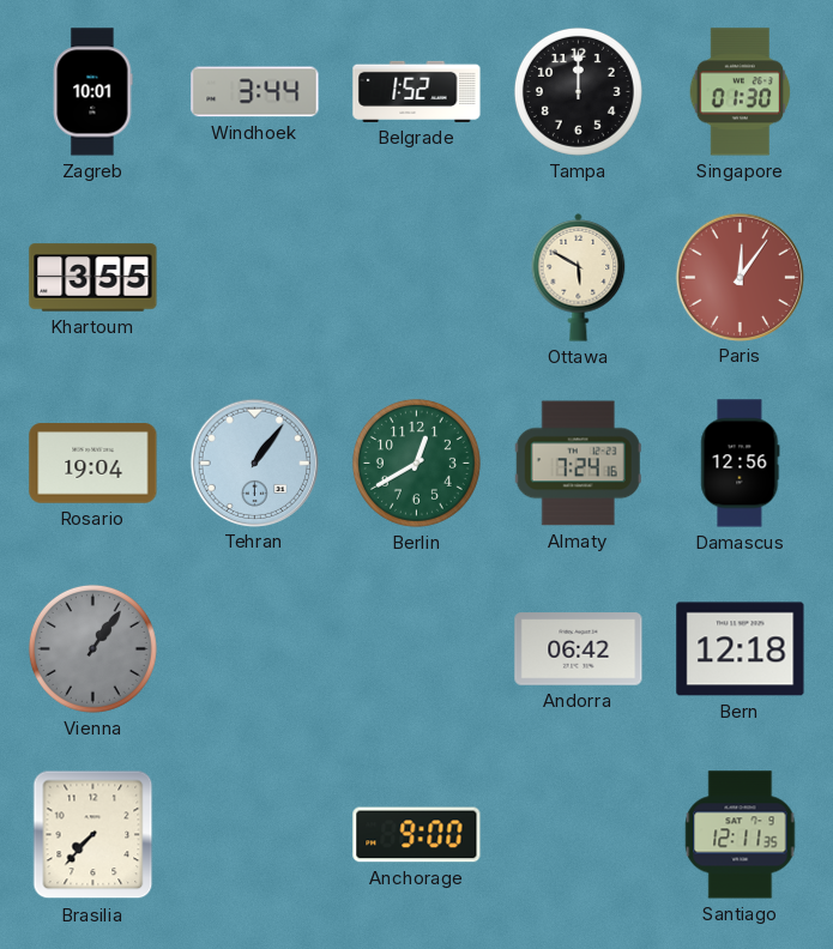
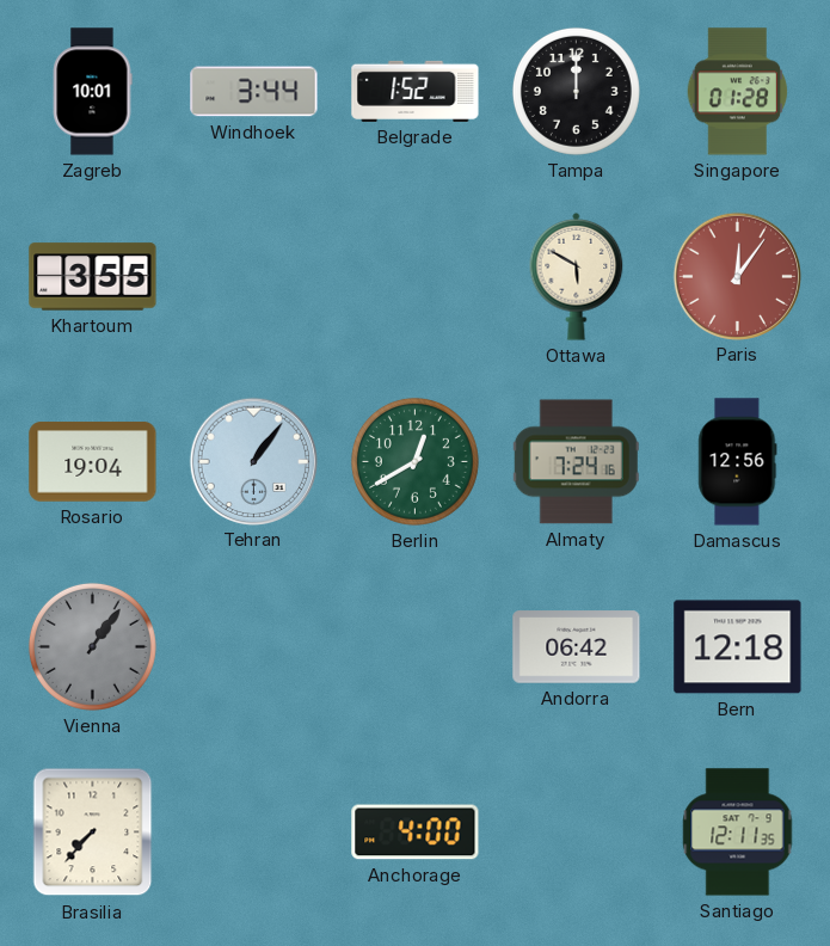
Singapore: 01:30 -> 01:28
Anchorage: 9:00 -> 4:00
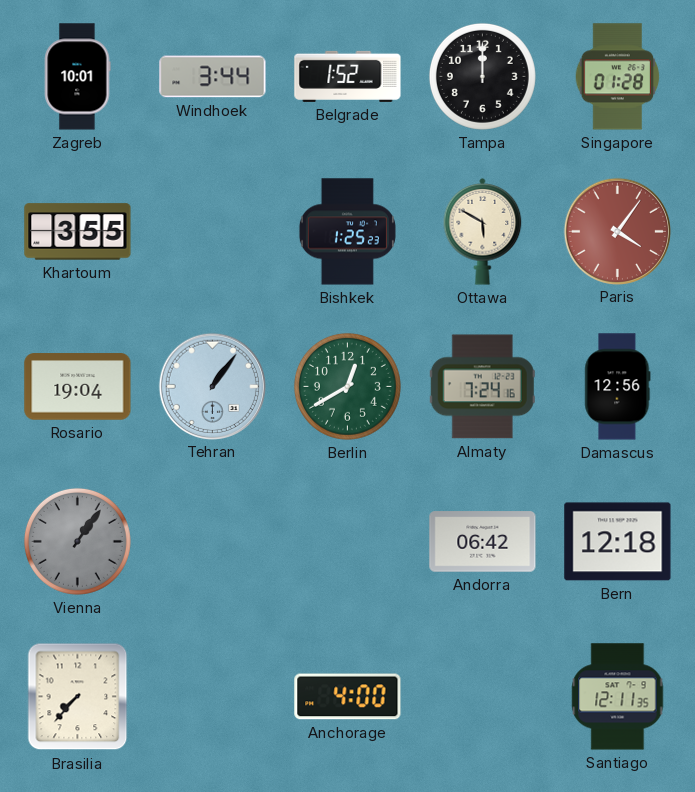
Bishkek: none -> 1:25
Paris: 12:06 -> 4:06
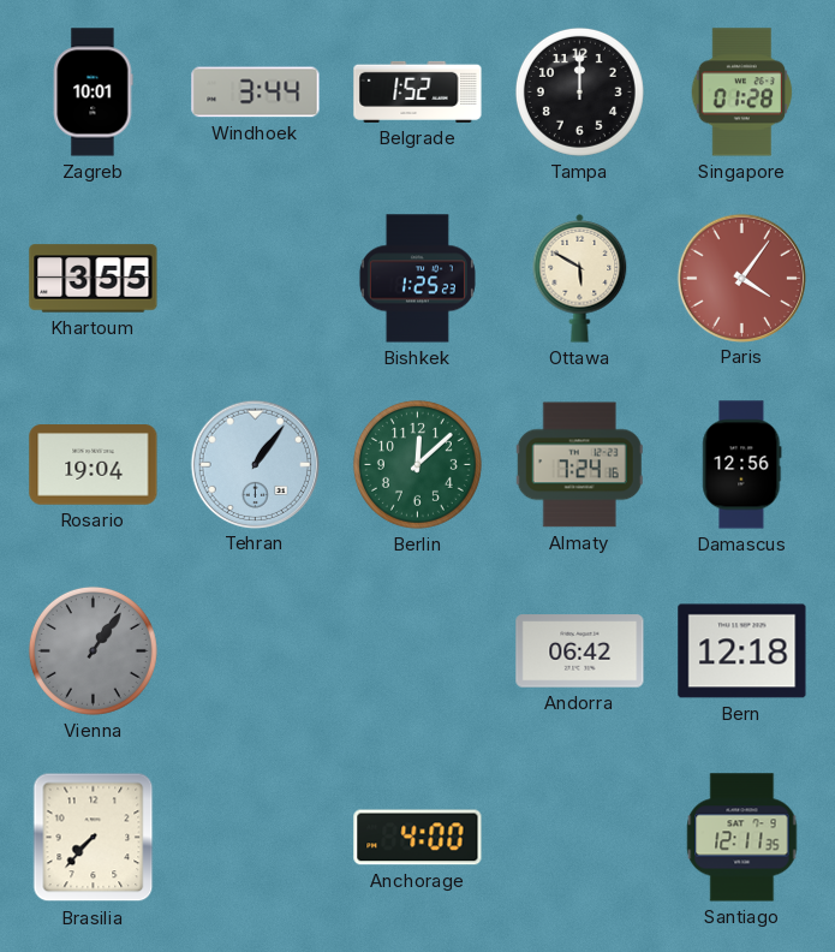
Berlin: 12:40 -> 12:08
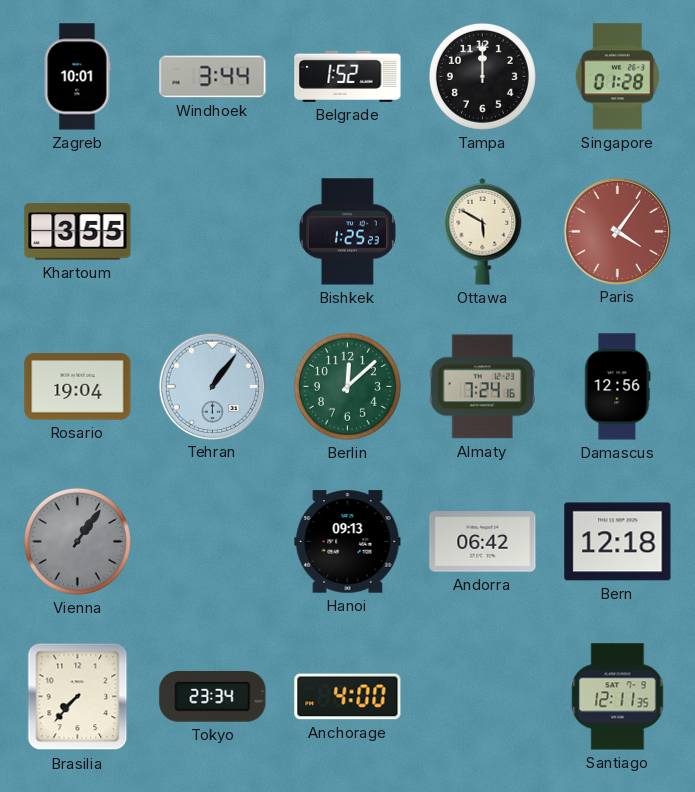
Hanoi: none -> 09:13
Tokyo: none -> 23:34
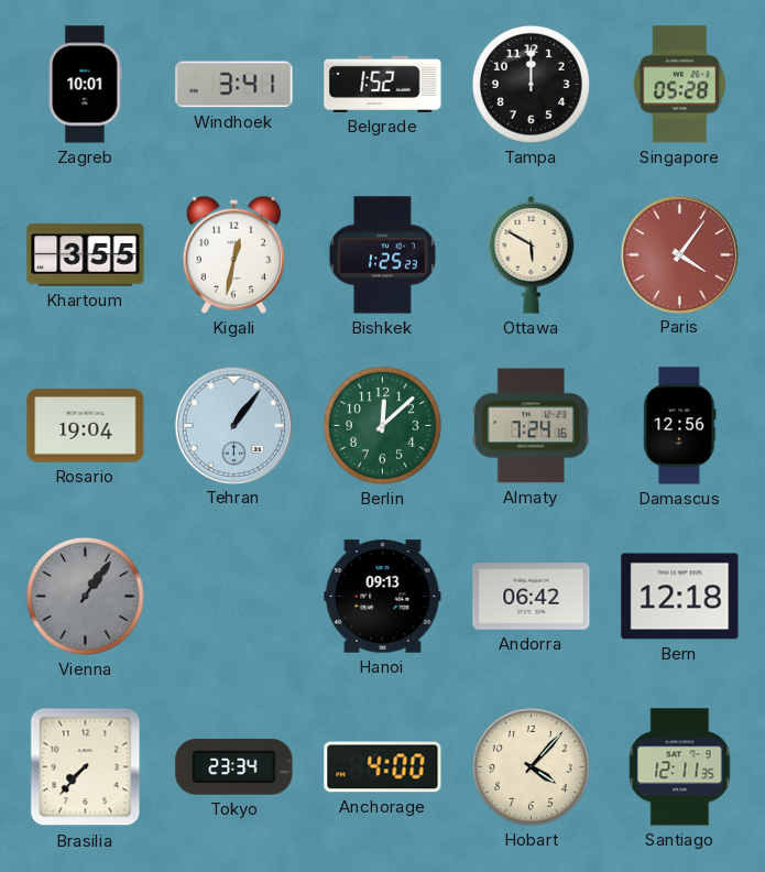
Windhoek: 3:44 -> 3:41
Singapore: 01:28 -> 05:28
Kigali: none -> 12:32
Hobart: none -> 4:07
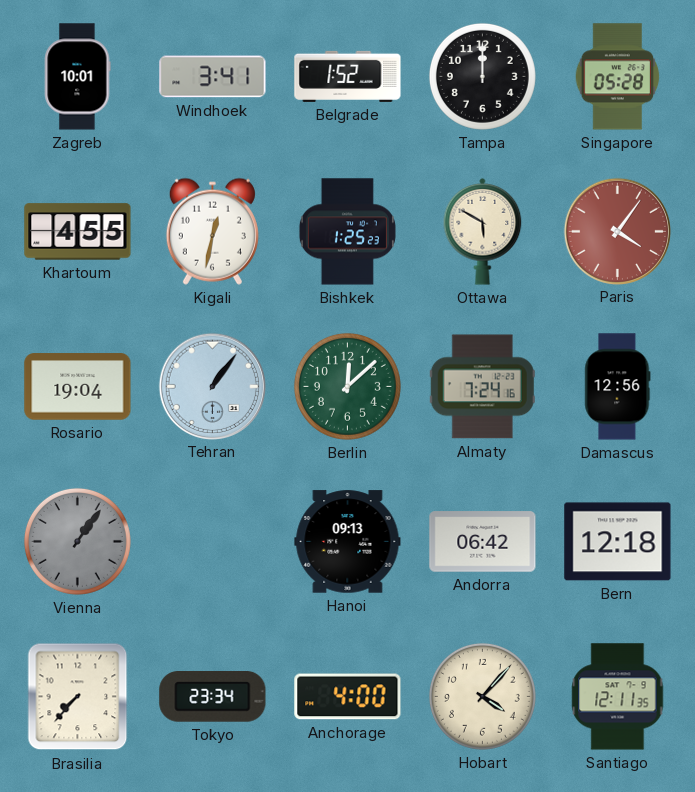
Khartoum: 3:55 -> 4:55
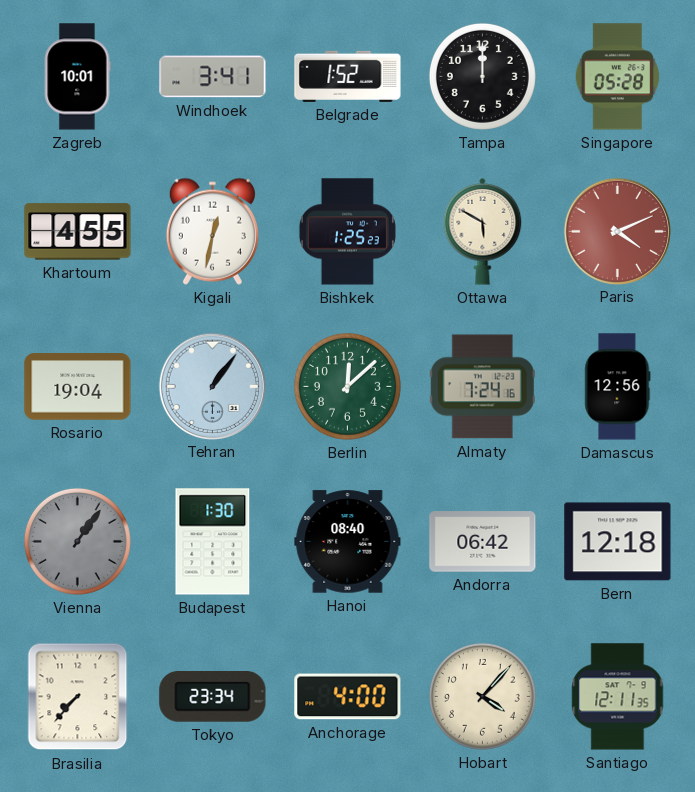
Paris: 4:06 -> 4:11
Budapest: none -> 1:30
Hanoi: 09:13 -> 08:40
